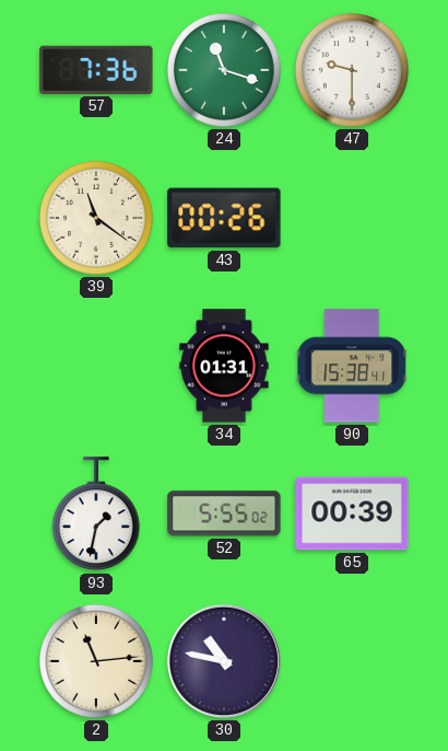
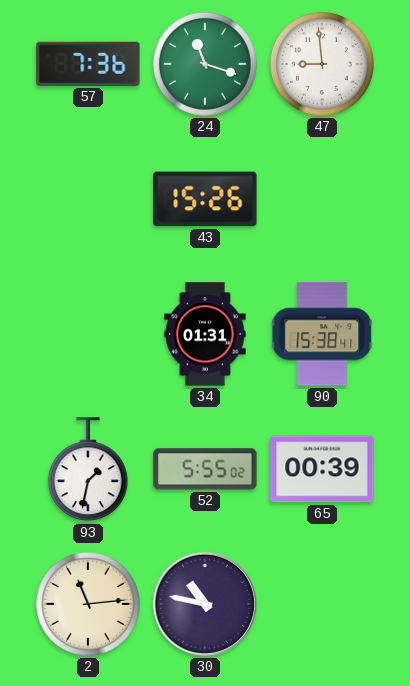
47: 9:30 -> 8:59
39: 11:21 -> none
43: 00:26 -> 15:26
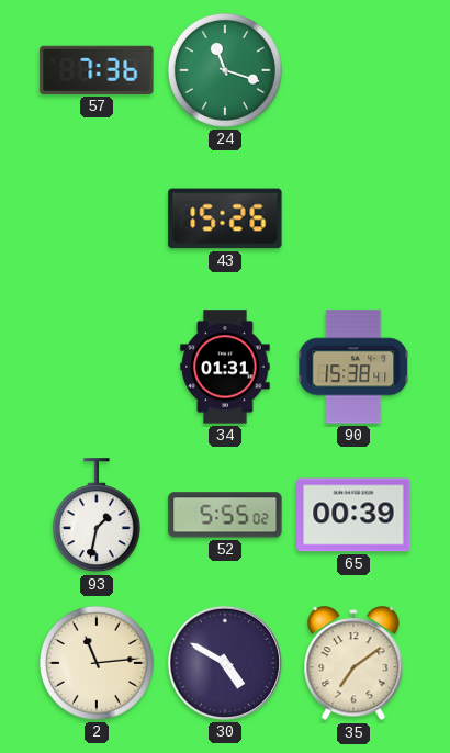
47: 8:59 -> none
30: 10:47 -> 4:50
35: none -> 7:09
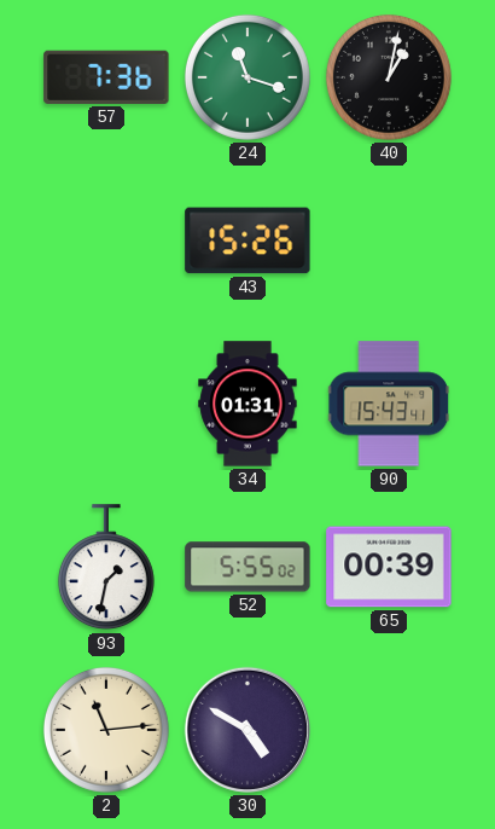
40: none -> 1:02
90: 15:38 -> 15:43
35: 7:09 -> none
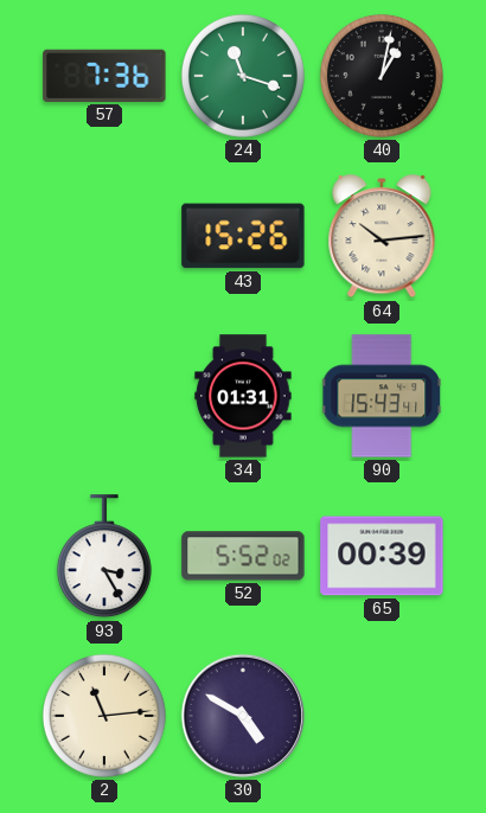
64: none -> 10:14
93: 1:32 -> 3:25
52: 5:55 -> 5:52
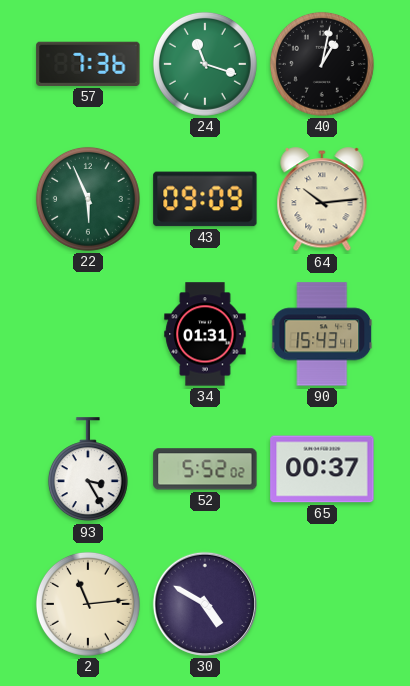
22: none -> 5:56
43: 15:26 -> 09:09
65: 00:39 -> 00:37
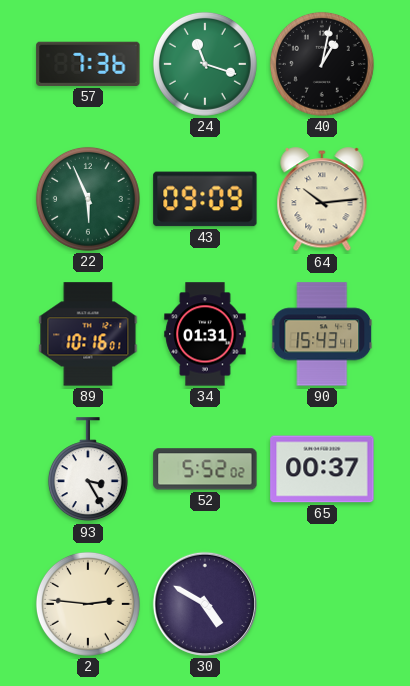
89: none -> 10:16
2: 11:14 -> 2:46
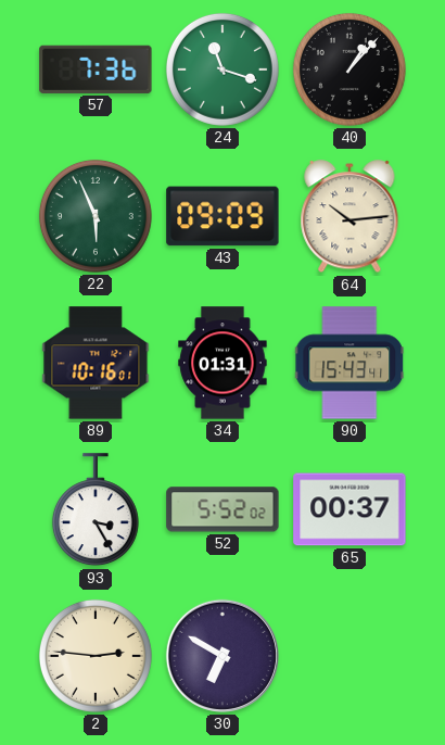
40: 1:02 -> 1:07
30: 4:50 -> 6:50
